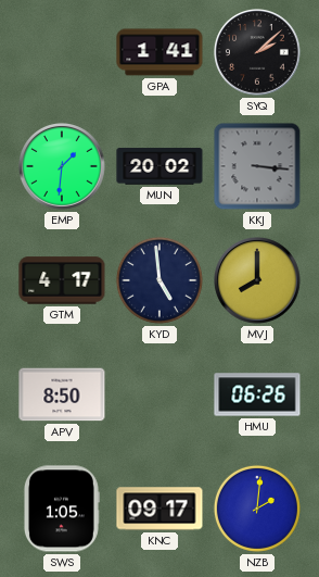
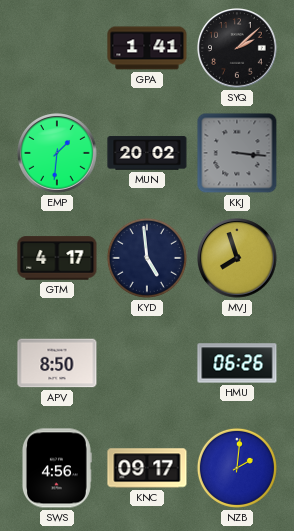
MVJ: 8:00 -> 7:57
SWS: 1:05 -> 4:56
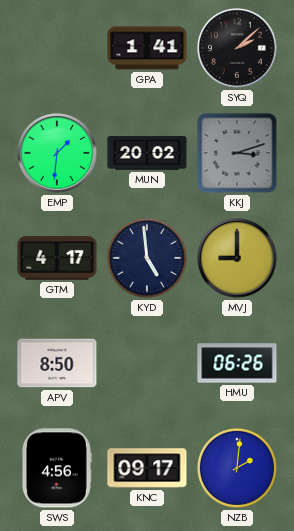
KKJ: 3:16 -> 3:12
MVJ: 7:57 -> 9:00
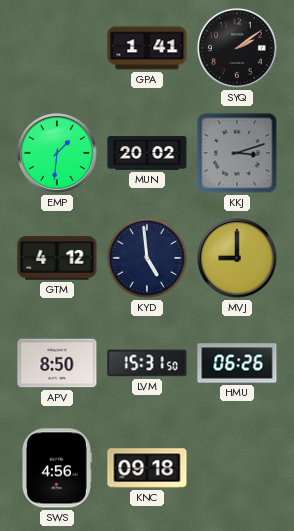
SYQ: 2:08 -> 2:09
GTM: 4:17 -> 4:12
LVM: none -> 15:31
KNC: 09:17 -> 09:18
NZB: 2:01 -> none
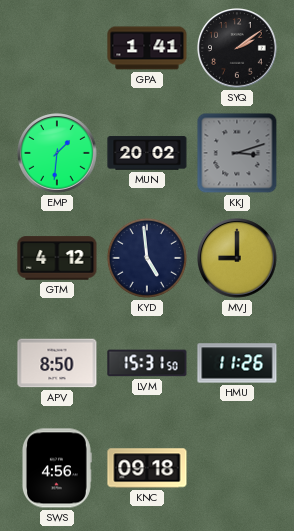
HMU: 06:26 -> 11:26
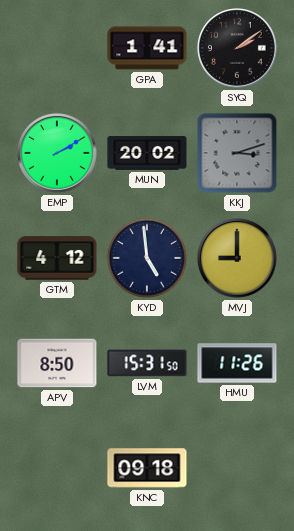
EMP: 1:31 -> 2:10
SWS: 4:56 -> none
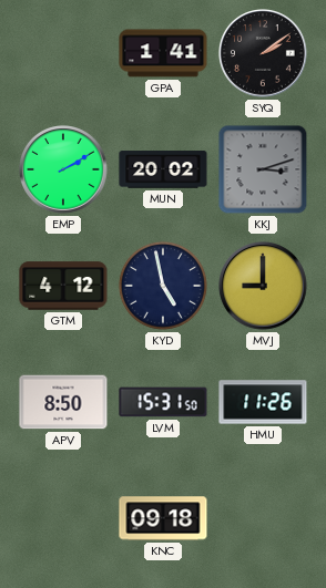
KYD: 4:59 -> 4:58
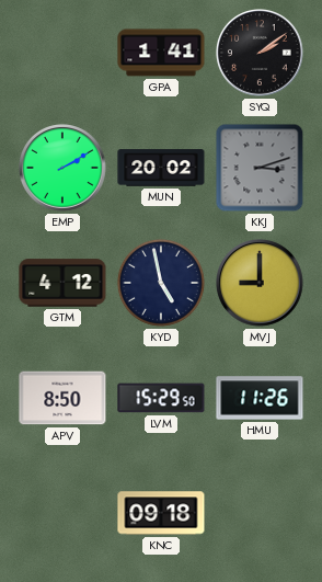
LVM: 15:31 -> 15:29
